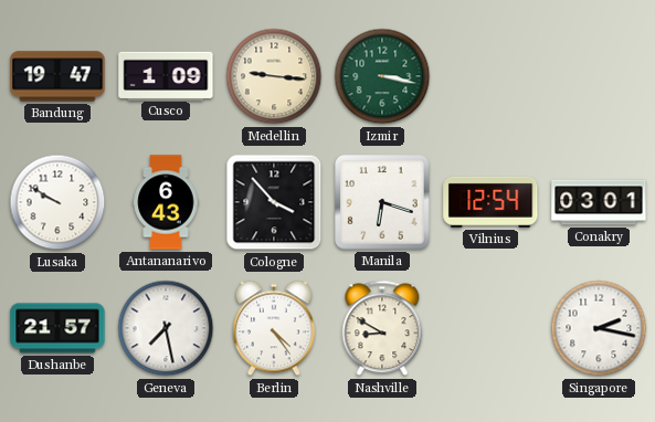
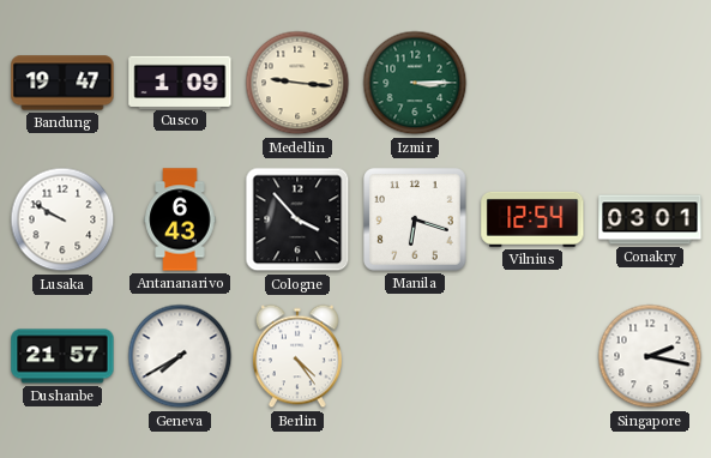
Izmir: 3:17 -> 3:15
Geneva: 7:28 -> 7:40
Nashville: 8:50 -> none
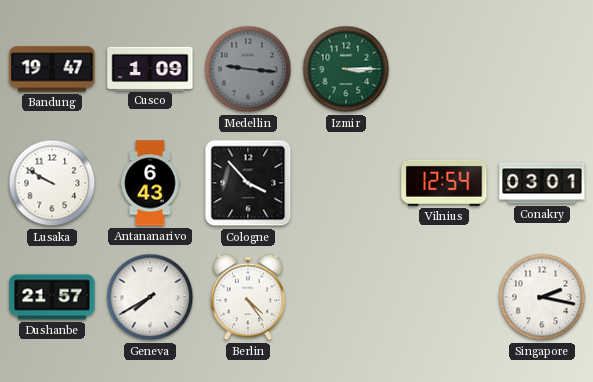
Medellin dial: cream -> grey
Manila: 6:18 -> none
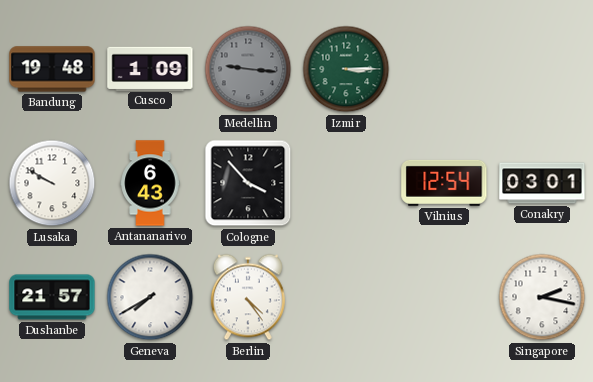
Bandung: 19:47 -> 19:48
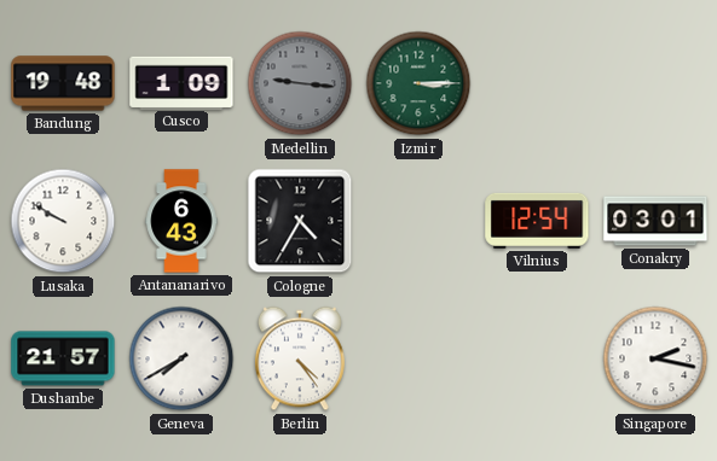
Cologne: 3:53 -> 4:35
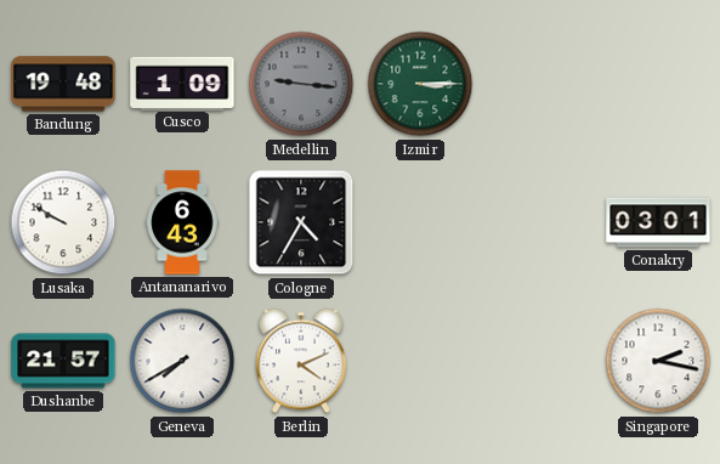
Vilnius: 12:54 -> none
Berlin: 4:24 -> 4:11
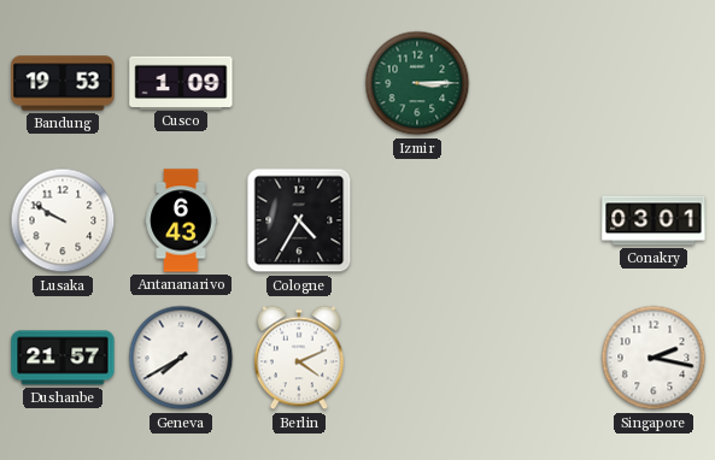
Bandung: 19:48 -> 19:53
Medellin: 9:16 -> none
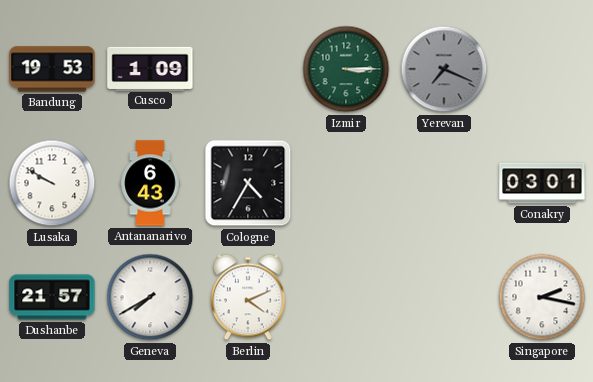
Yerevan: none -> 7:19
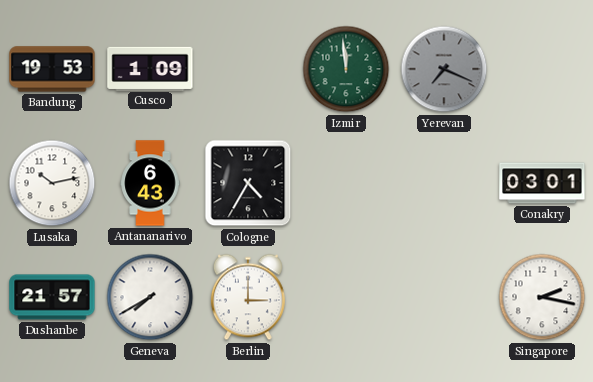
Izmir: 3:15 -> 11:59
Lusaka: 9:50 -> 10:13
Berlin: 4:11 -> 3:00
